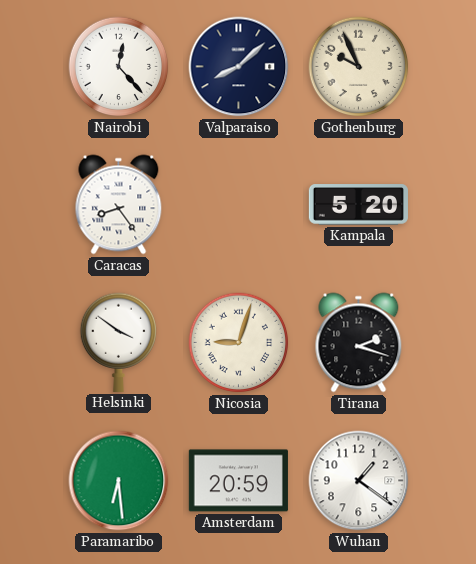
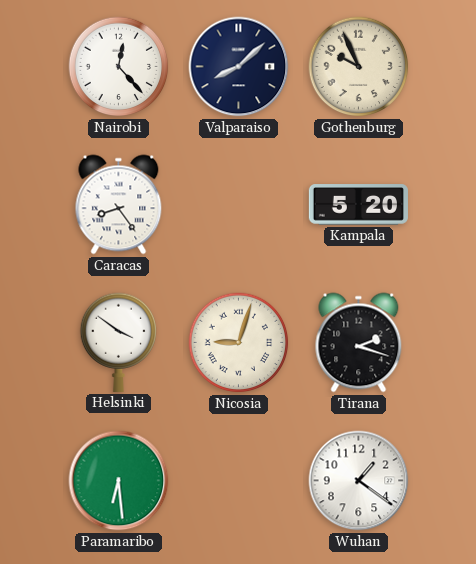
Amsterdam: 20:59 -> none
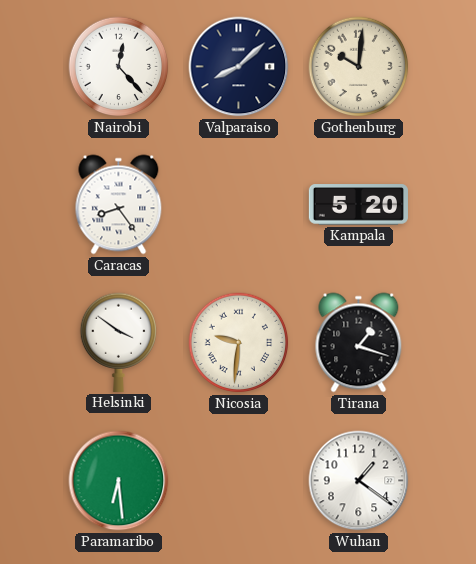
Gothenburg: 9:56 -> 10:01
Nicosia: 9:03 -> 9:31
Tirana: 2:18 -> 1:18
